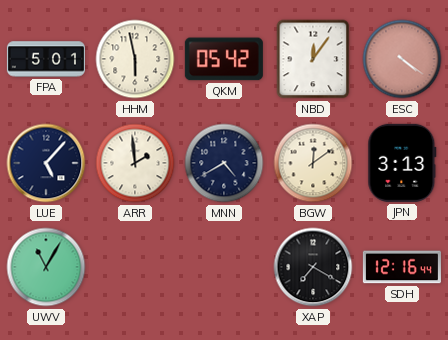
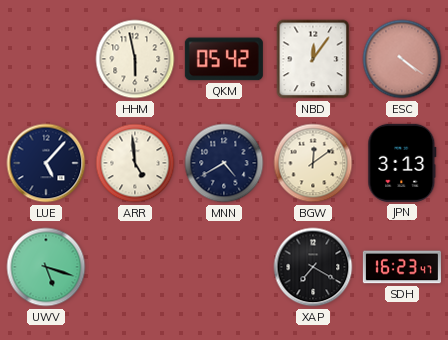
FPA: 5:01 -> none
ARR: 1:59 -> 4:59
UWV: 11:05 -> 5:18
SDH: 12:16 -> 16:23
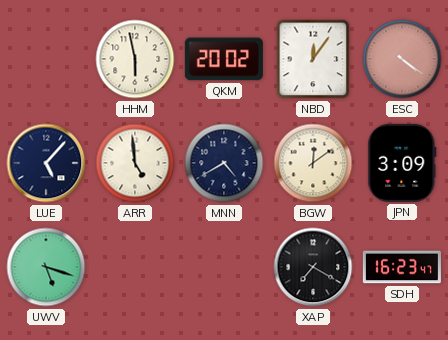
QKM: 05:42 -> 20:02
JPN: 3:13 -> 3:09
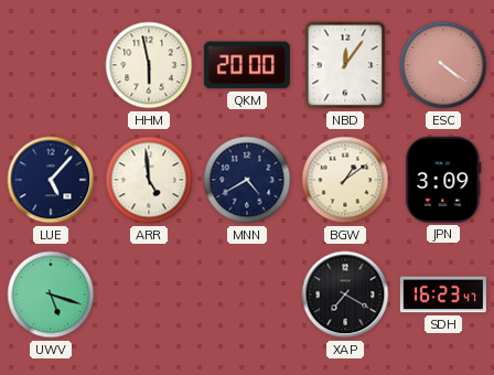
QKM: 20:02 -> 20:00
BGW: 12:09 -> 1:09
